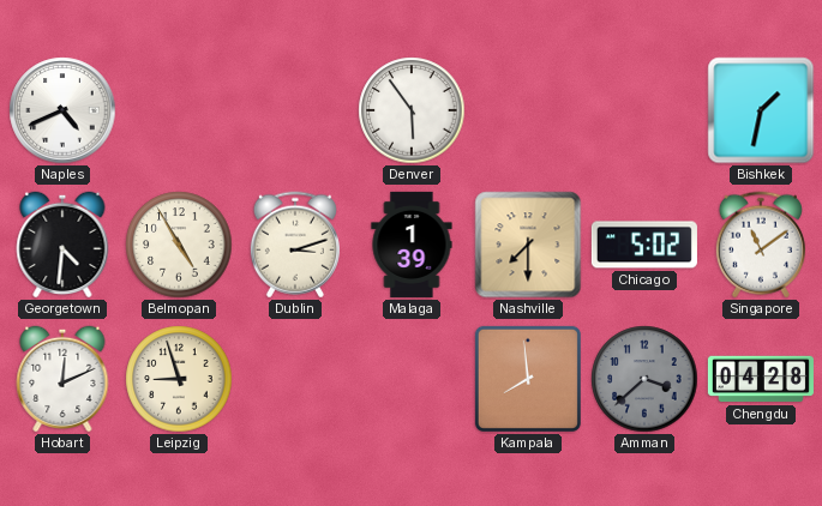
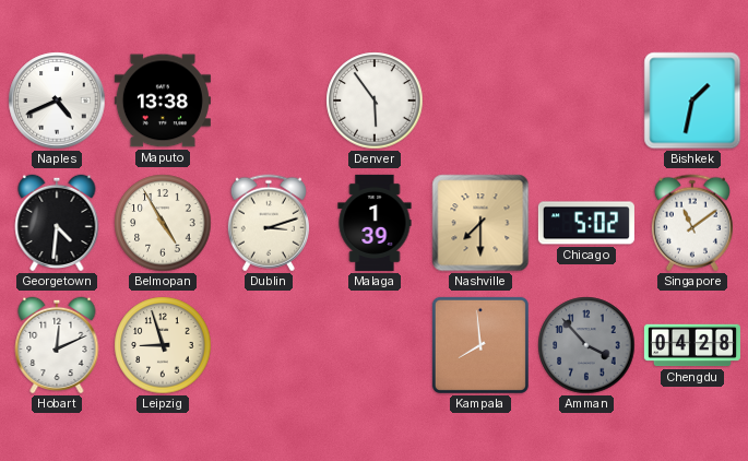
Maputo: none -> 13:38
Amman: 3:38 -> 3:53
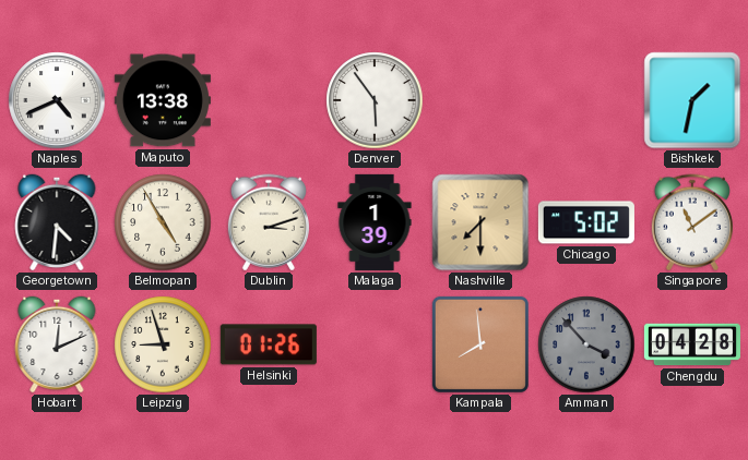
Helsinki: none -> 01:26
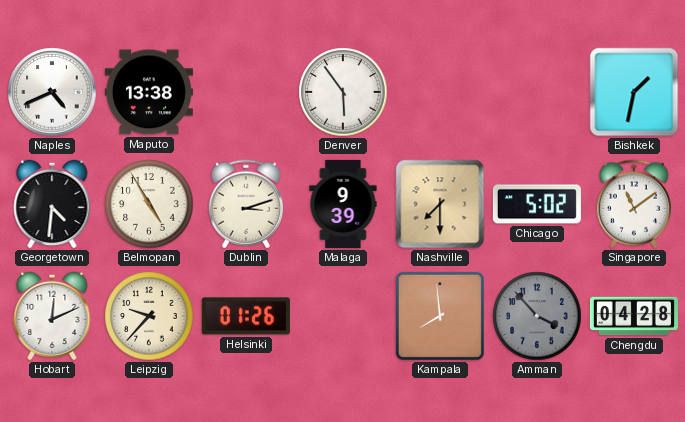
Malaga: 1:39 -> 9:39
Leipzig: 8:57 -> 9:37
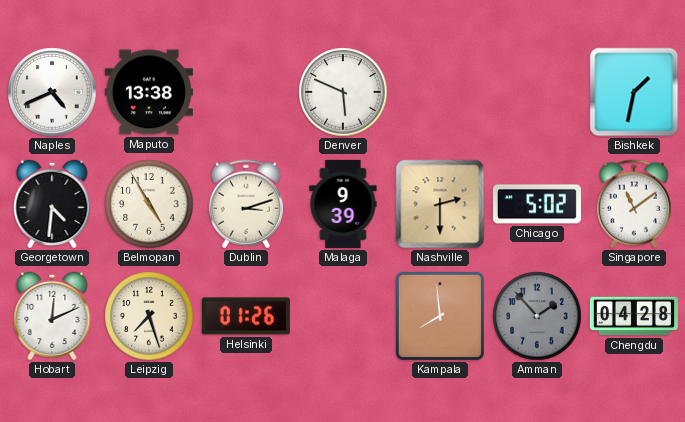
Denver: 5:54 -> 5:49
Nashville: 7:30 -> 2:30
Leipzig: 9:37 -> 7:27
Amman: 3:53 -> 1:53
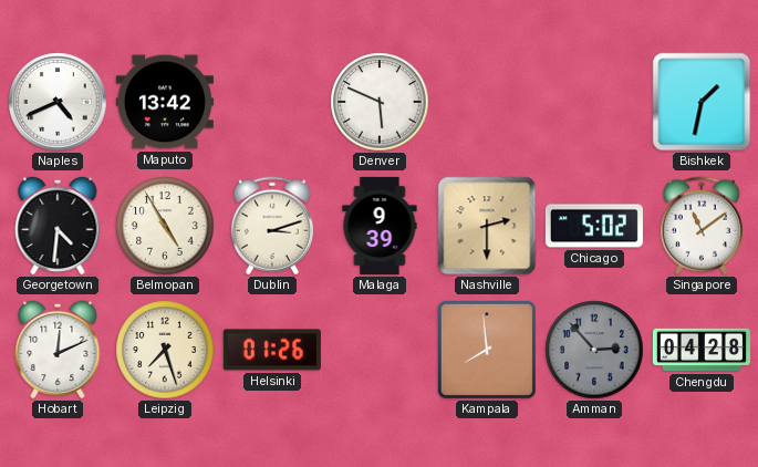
Maputo: 13:38 -> 13:42
Amman: 1:53 -> 2:53
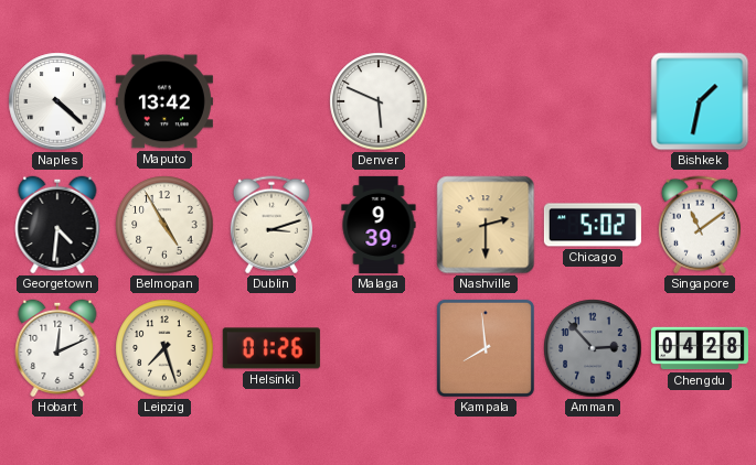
Naples: 4:41 -> 4:22
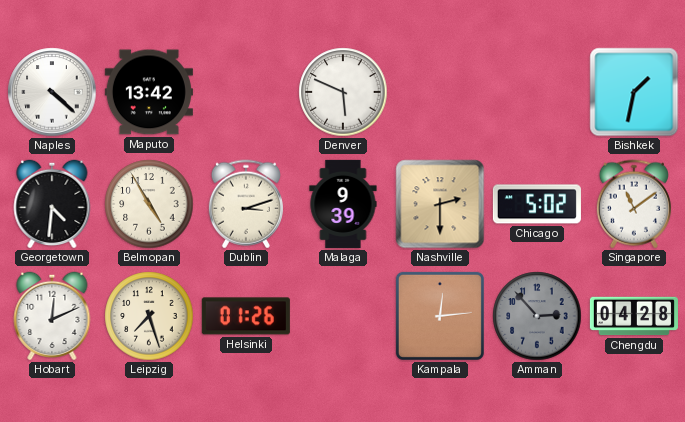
Kampala: 7:59 -> 12:14
